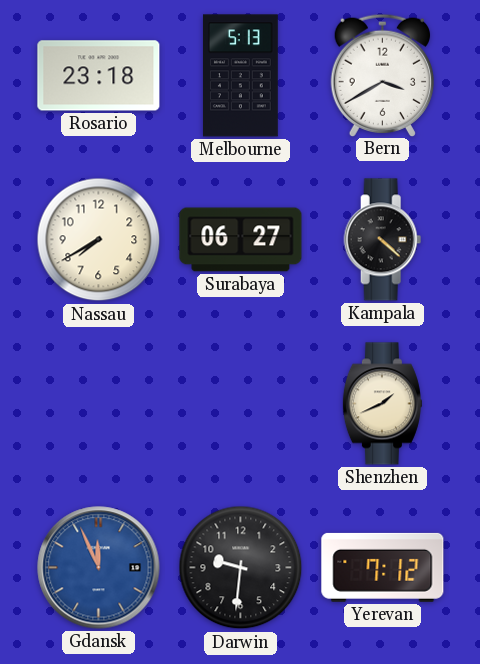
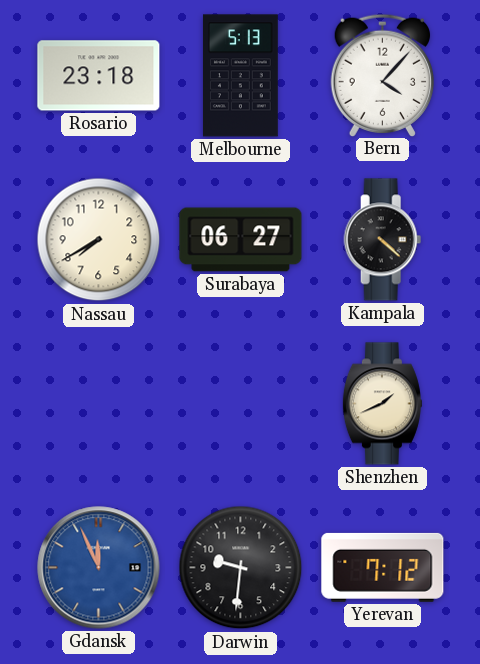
Bern: 3:40 -> 4:07
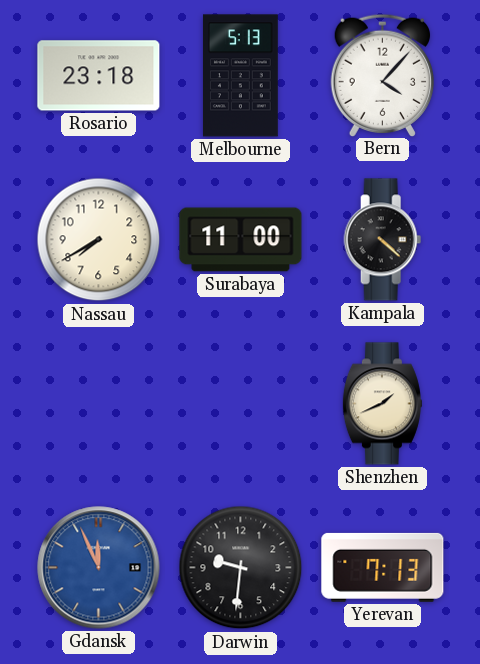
Surabaya: 06:27 -> 11:00
Yerevan: 7:12 -> 7:13
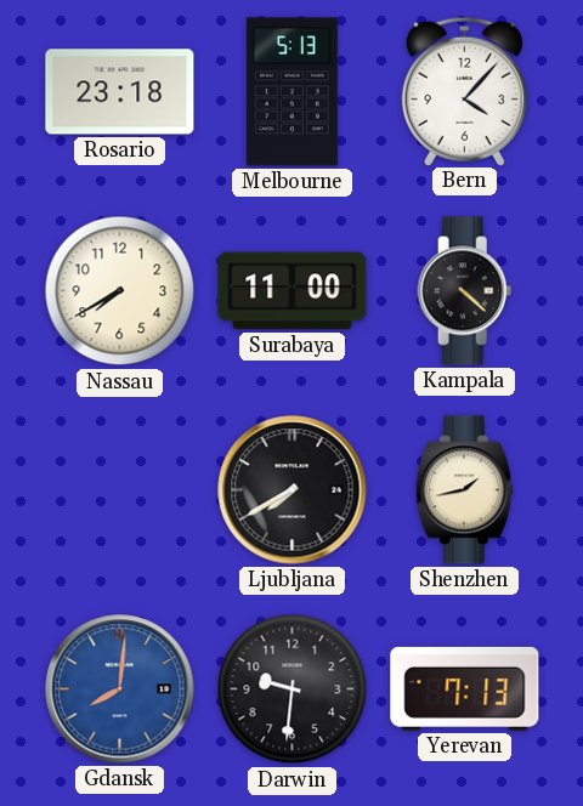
Ljubljana: none -> 7:40
Shenzhen: 1:41 -> 1:43
Gdansk: 11:56 -> 8:01
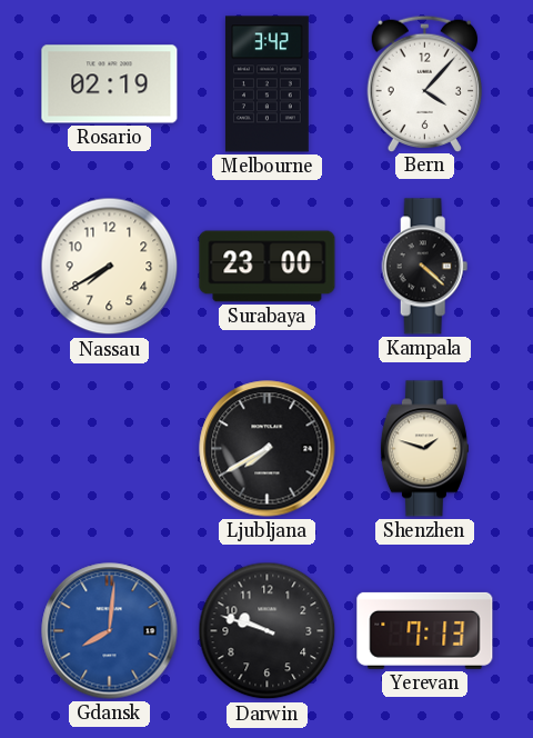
Rosario: 23:18 -> 02:19
Melbourne: 5:13 -> 3:42
Surabaya: 11:00 -> 23:00
Shenzhen: 1:43 -> 1:48
Darwin: 9:31 -> 9:48
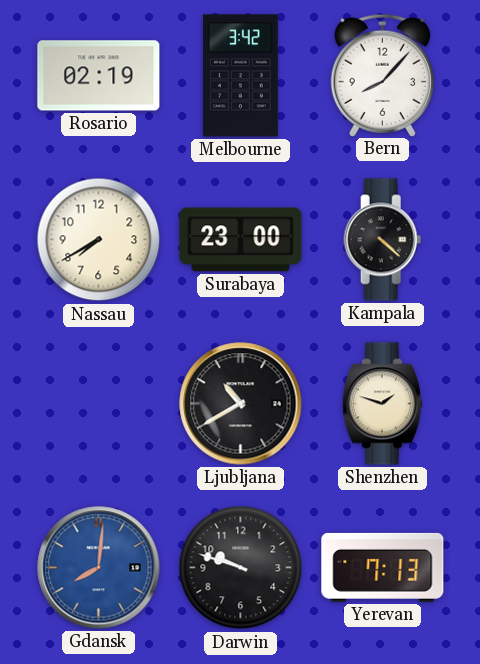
Bern: 4:07 -> 8:07
Ljubljana: 7:40 -> 10:40
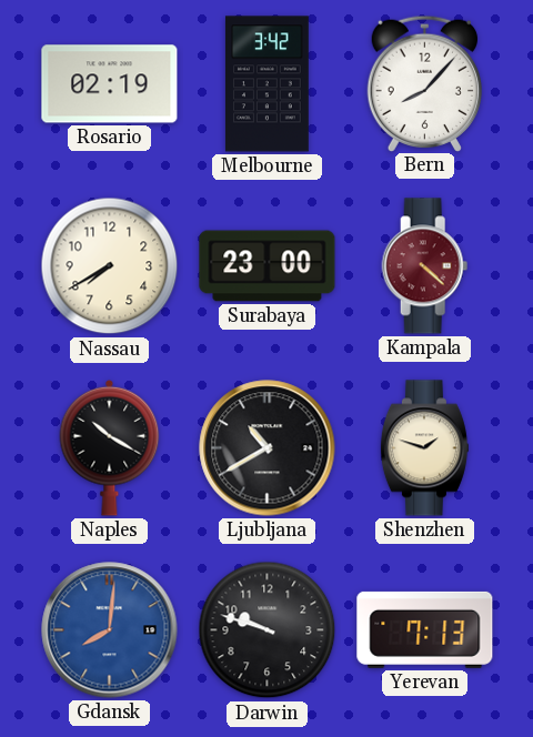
Kampala dial: black -> burgundy
Naples: none -> 10:20
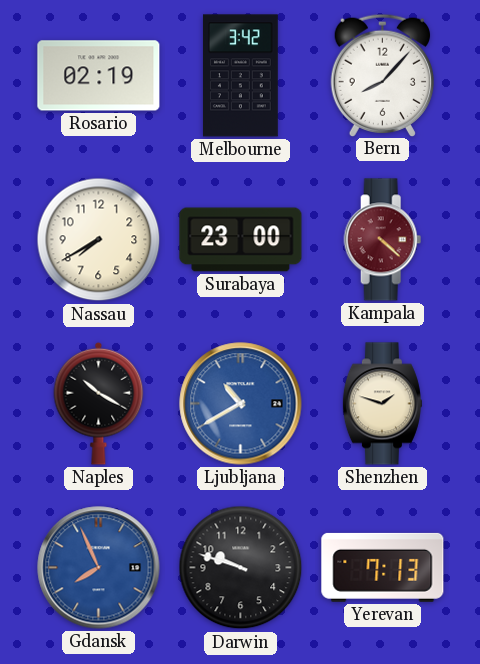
Ljubljana dial: black -> blue
Gdansk: 8:01 -> 7:56
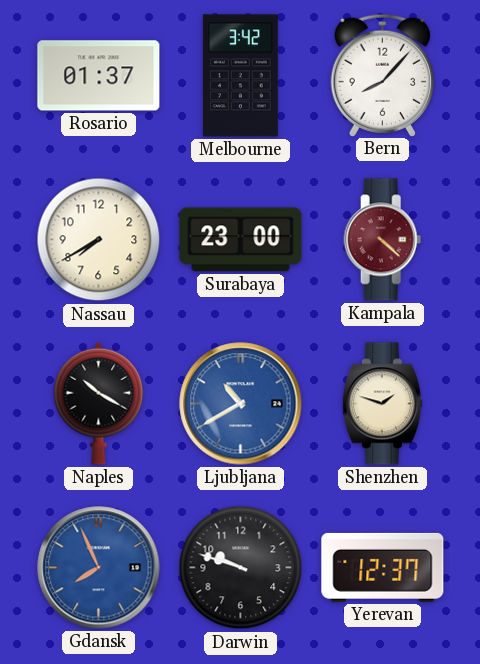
Rosario: 02:19 -> 01:37
Yerevan: 7:13 -> 12:37
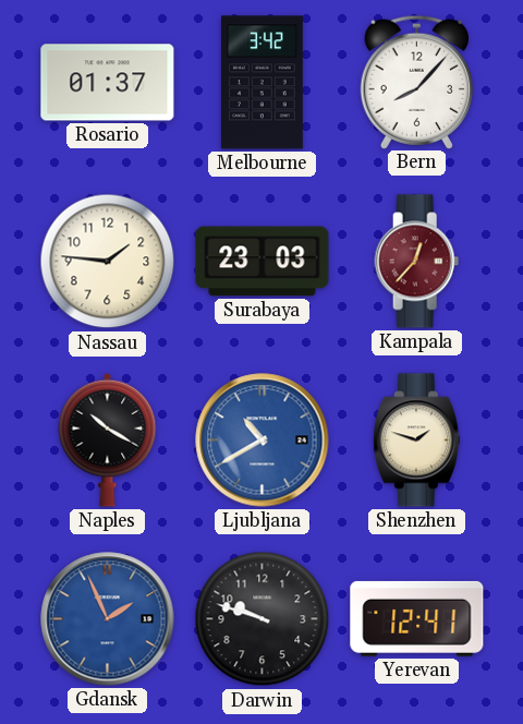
Nassau: 7:40 -> 1:46
Surabaya: 23:00 -> 23:03
Kampala: 4:22 -> 12:37
Gdansk: 7:56 -> 1:56
Yerevan: 12:37 -> 12:41
